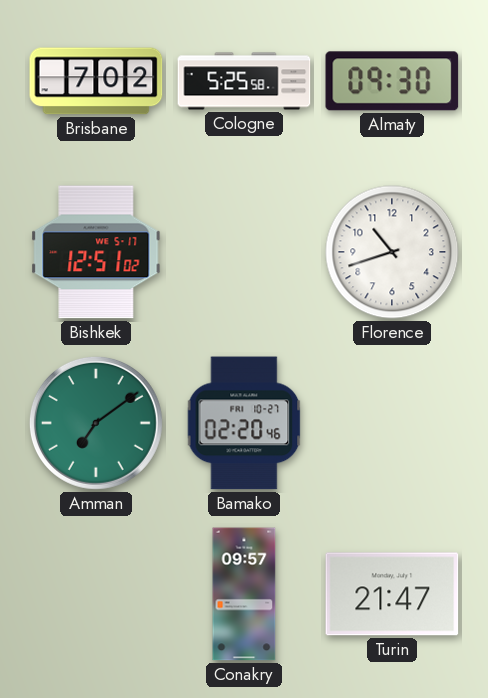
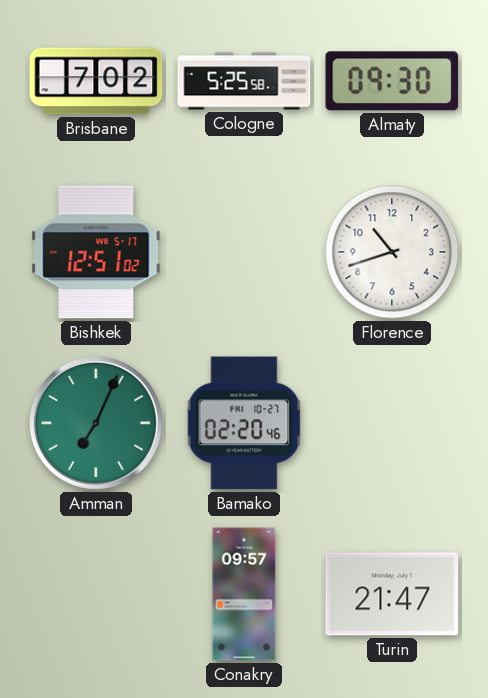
Amman: 7:09 -> 7:04
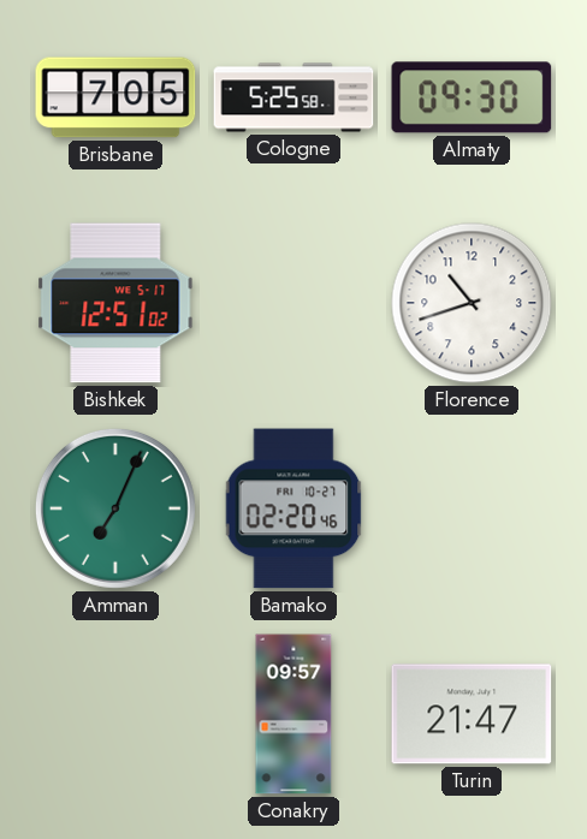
Brisbane: 7:02 -> 7:05
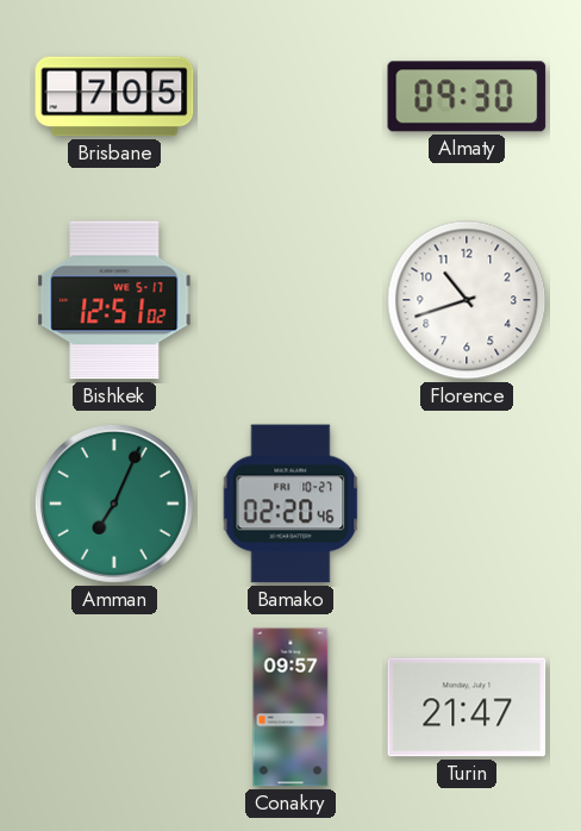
Cologne: 5:25 -> none
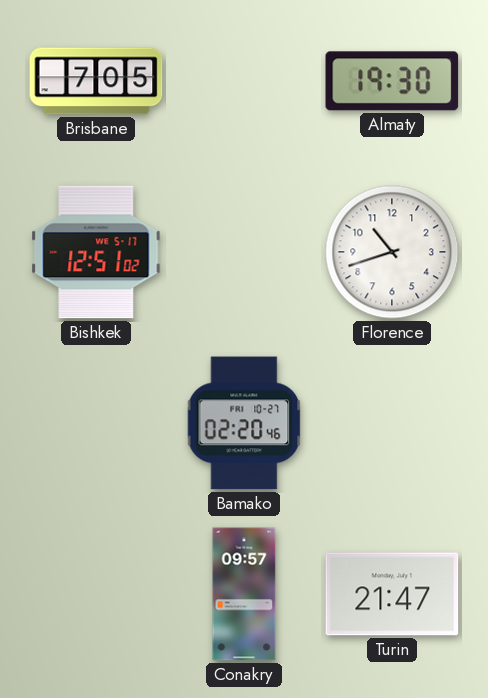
Almaty: 09:30 -> 19:30
Amman: 7:04 -> none
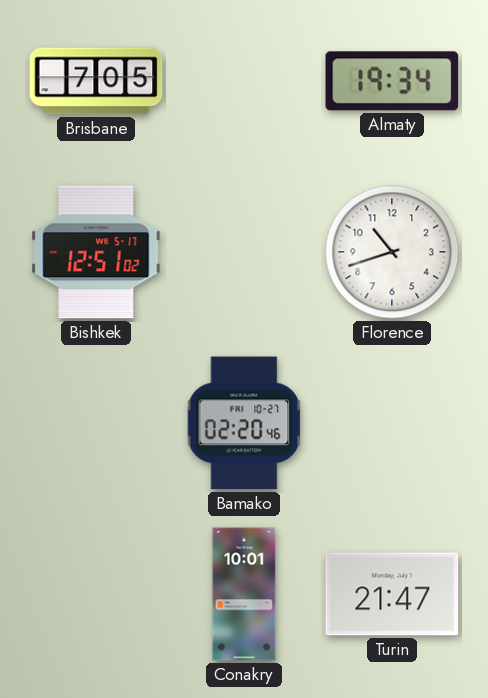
Almaty: 19:30 -> 19:34
Conakry: 09:57 -> 10:01
